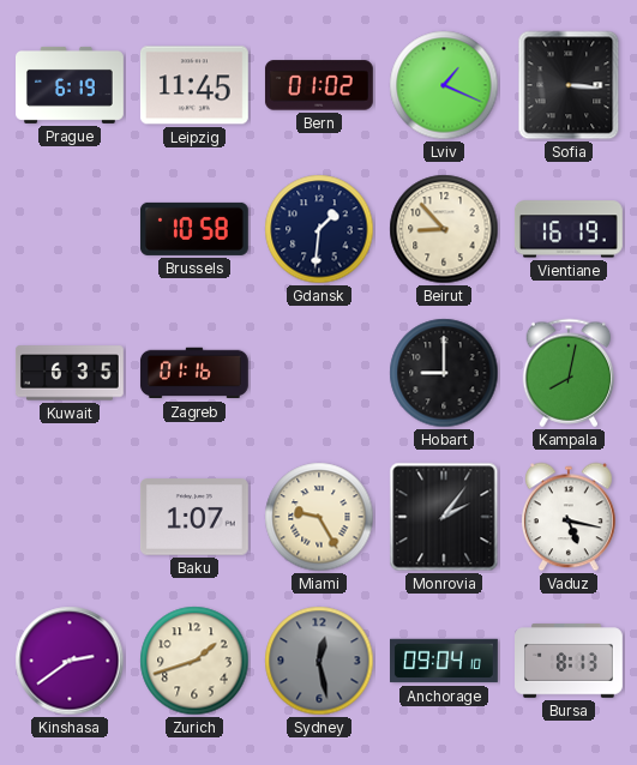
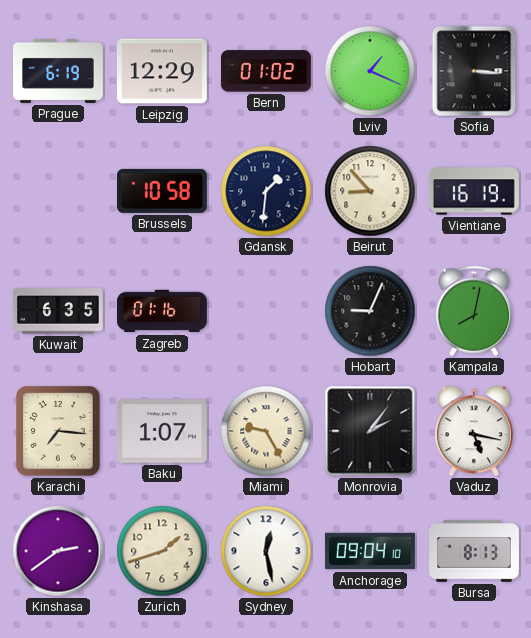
Leipzig: 11:45 -> 12:29
Hobart: 9:00 -> 9:04
Karachi: none -> 7:16
Sydney dial: grey -> white
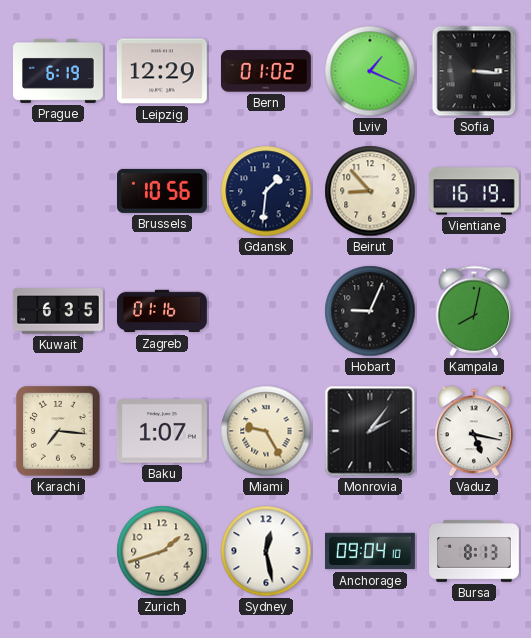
Brussels: 10:58 -> 10:56
Kinshasa: 2:39 -> none
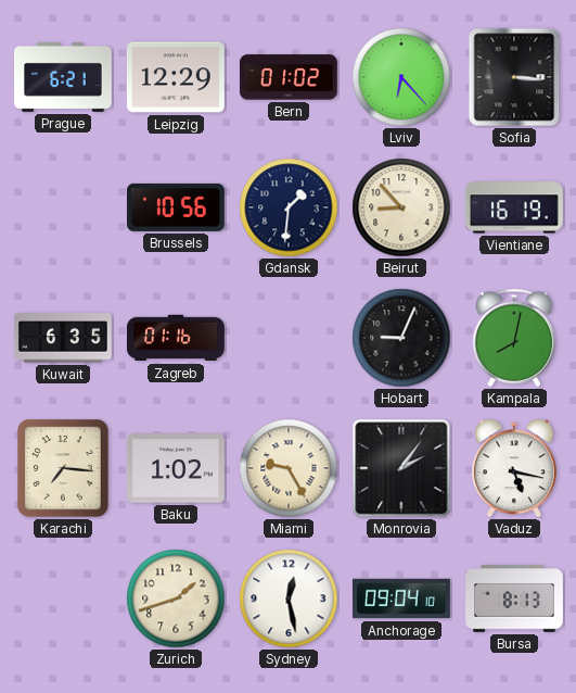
Prague: 6:19 -> 6:21
Lviv: 1:19 -> 6:23
Baku: 1:07 -> 1:02
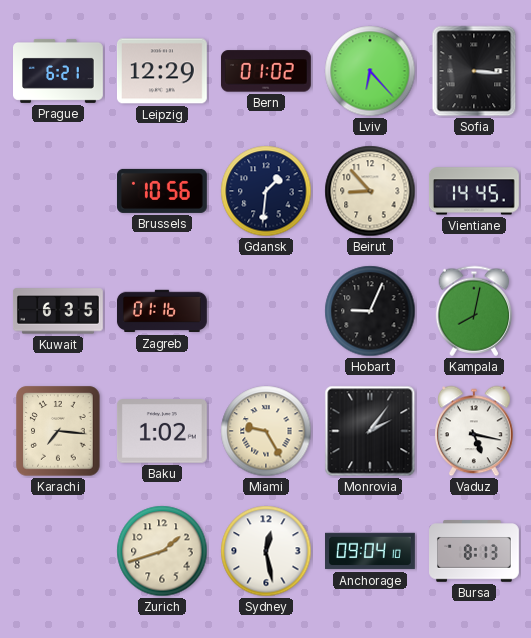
Vientiane: 16:19 -> 14:45
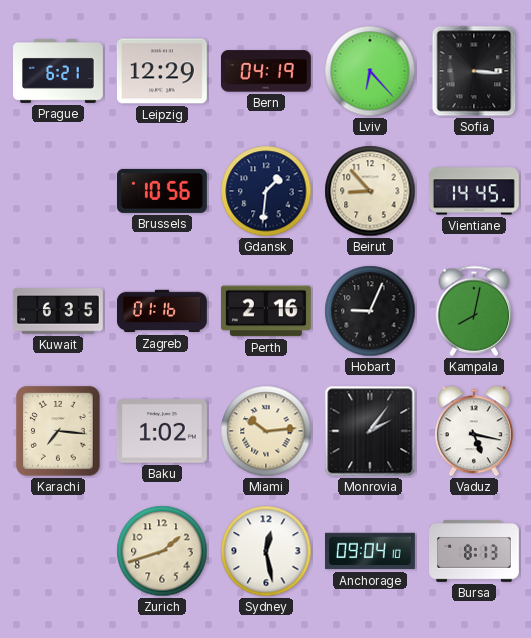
Bern: 01:02 -> 04:19
Perth: none -> 2:16
Miami: 9:25 -> 10:14
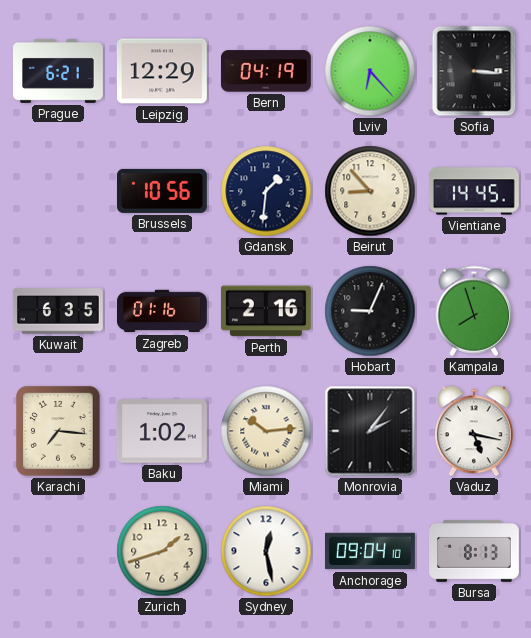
Kampala: 8:02 -> 7:57
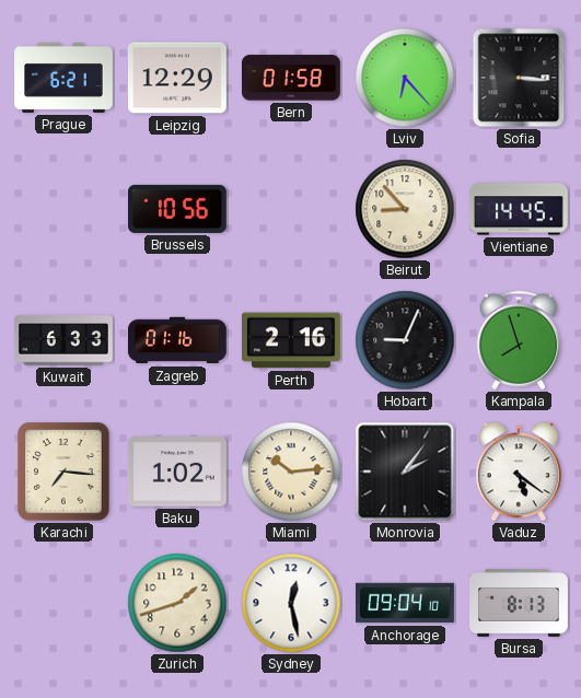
Bern: 04:19 -> 01:58
Gdansk: 1:31 -> none
Kuwait: 6:35 -> 6:33
Vaduz: 5:17 -> 5:21
